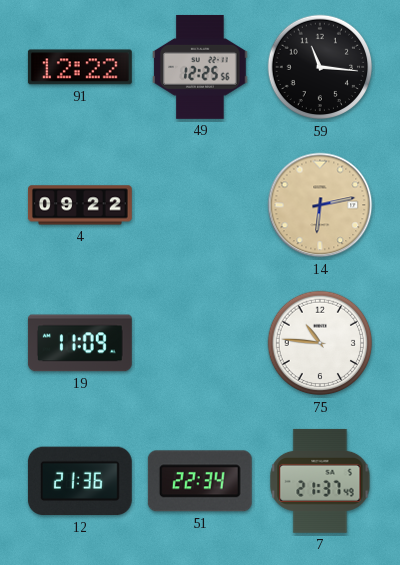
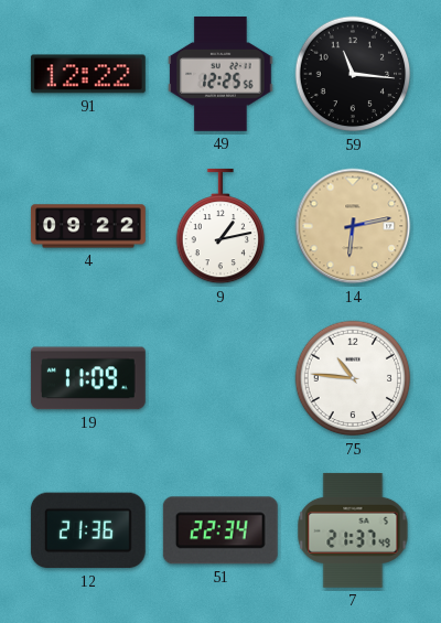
9: none -> 1:13
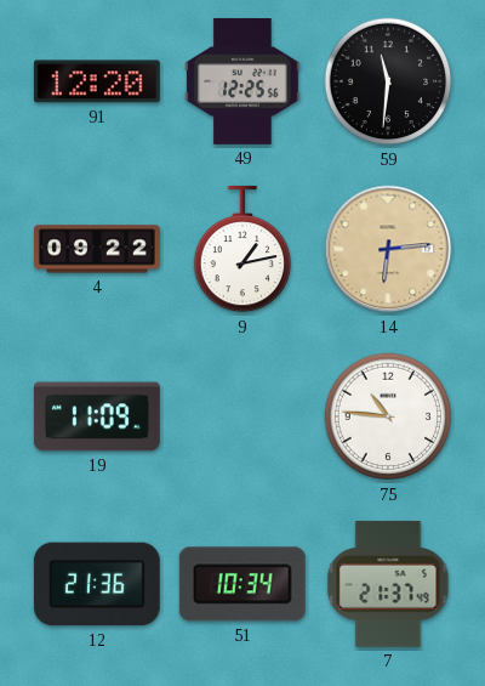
91: 12:22 -> 12:20
59: 11:16 -> 11:31
14: 6:13 -> 6:14
51: 22:34 -> 10:34
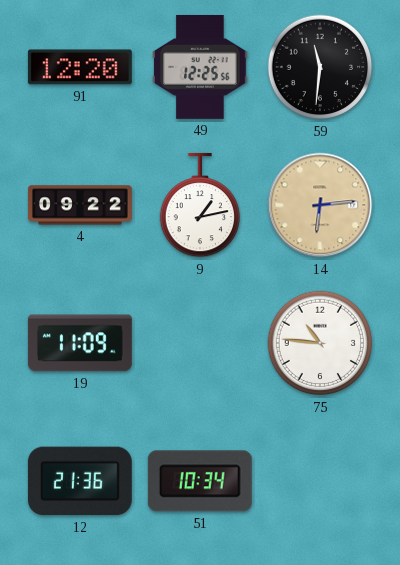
7: 21:37 -> none
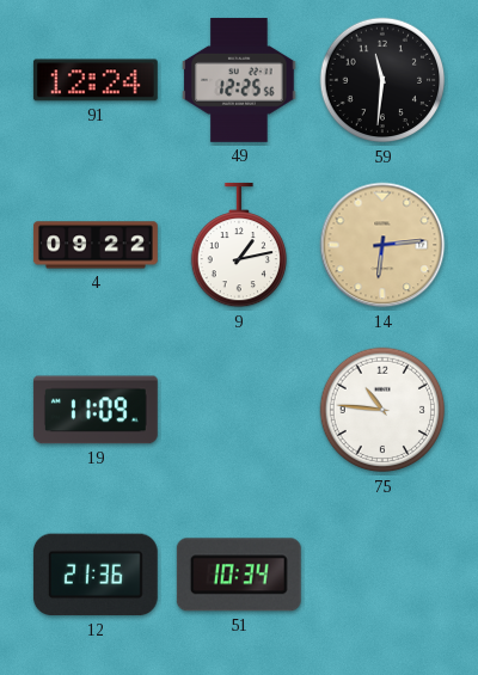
91: 12:20 -> 12:24
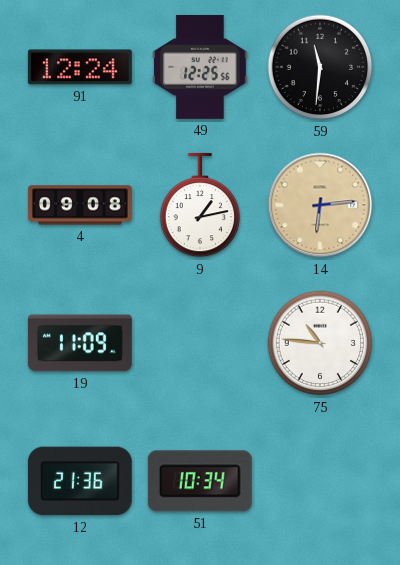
4: 09:22 -> 09:08
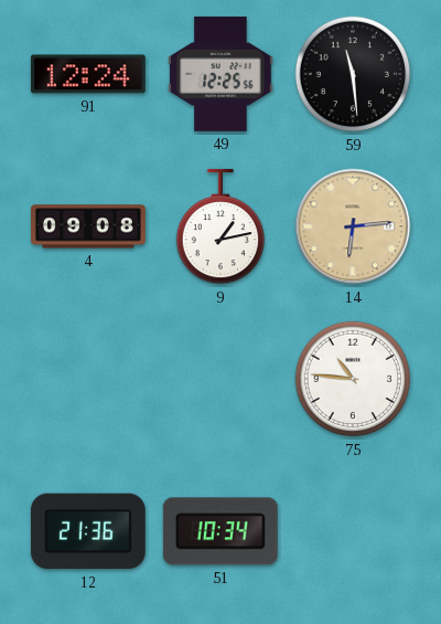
59: 11:31 -> 11:29
19: 11:09 -> none
